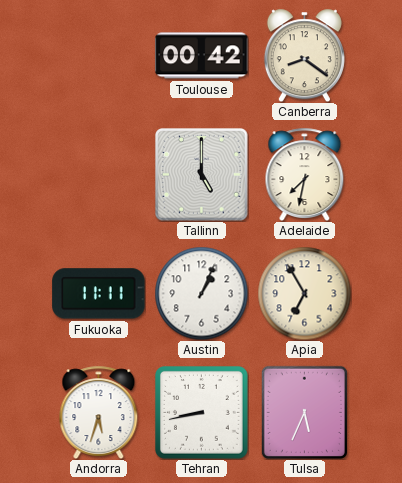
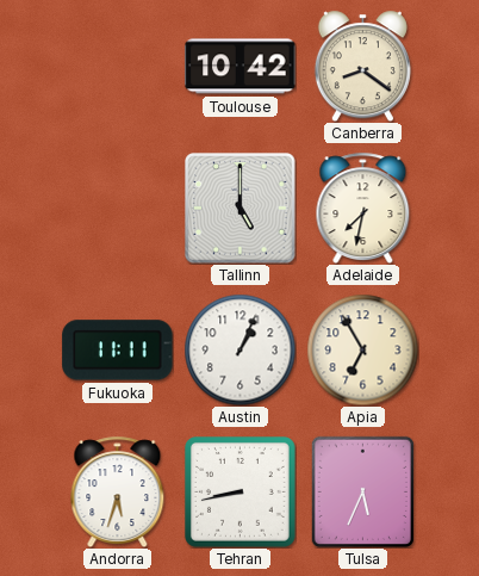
Toulouse: 00:42 -> 10:42
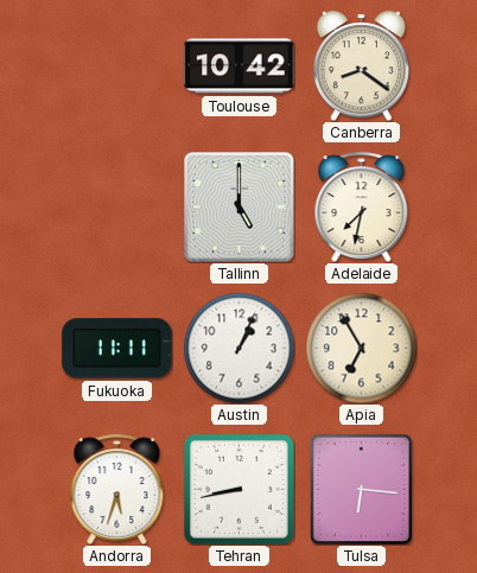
Tulsa: 5:34 -> 6:16
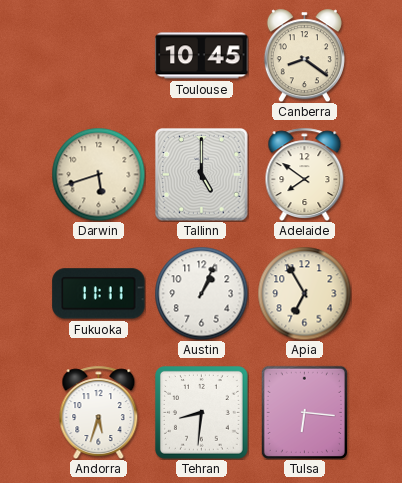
Toulouse: 10:42 -> 10:45
Darwin: none -> 5:42
Adelaide: 7:32 -> 7:51
Tehran: 8:43 -> 8:31
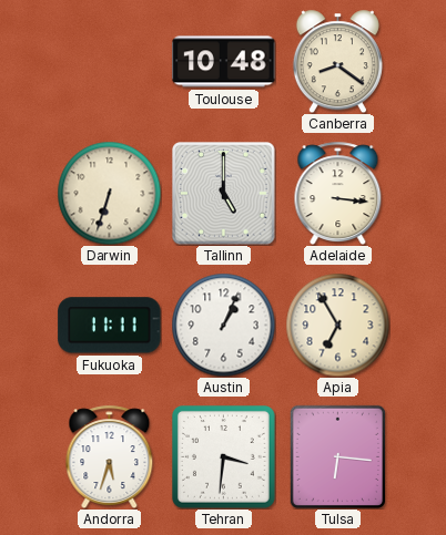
Toulouse: 10:45 -> 10:48
Darwin: 5:42 -> 6:33
Adelaide: 7:51 -> 3:16
Tehran: 8:31 -> 3:31
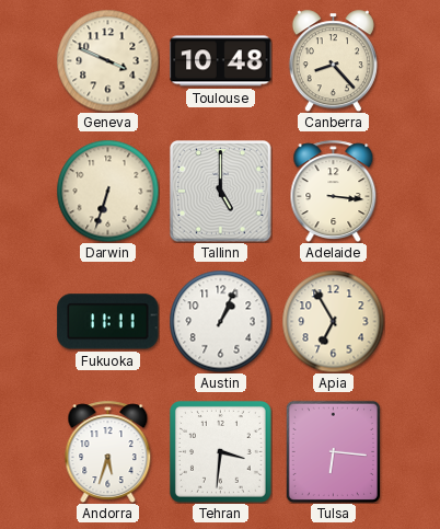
Geneva: none -> 3:49
Canberra: 8:21 -> 8:23
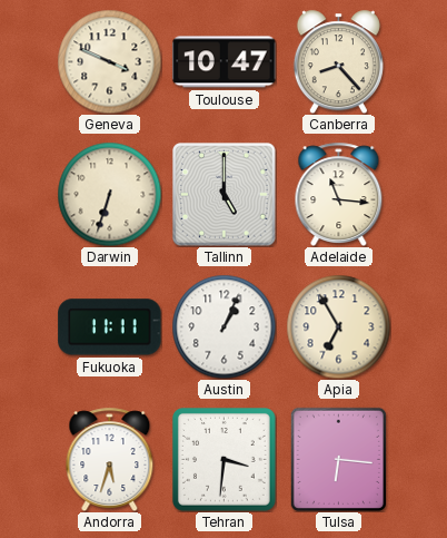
Toulouse: 10:48 -> 10:47
Adelaide: 3:16 -> 11:16
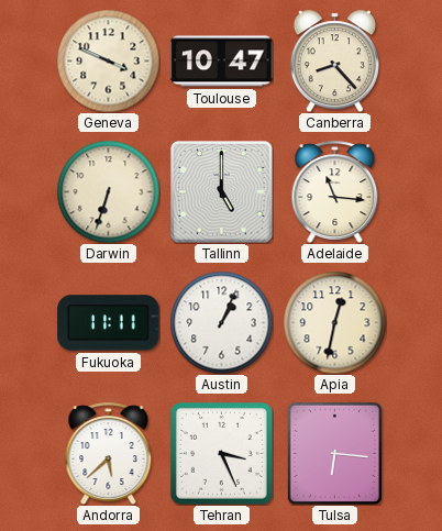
Apia: 6:55 -> 12:32
Andorra: 5:33 -> 5:38
Tehran: 3:31 -> 3:26
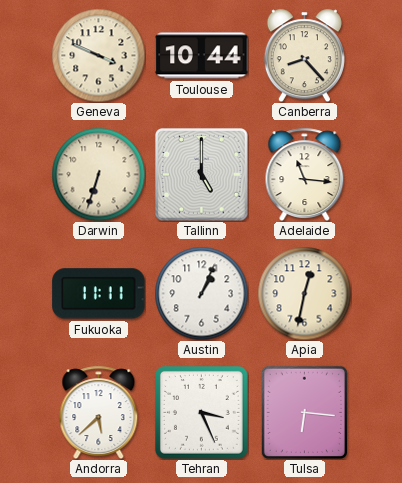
Toulouse: 10:47 -> 10:44
